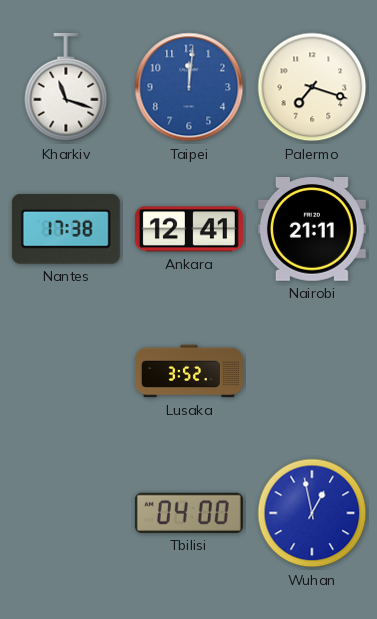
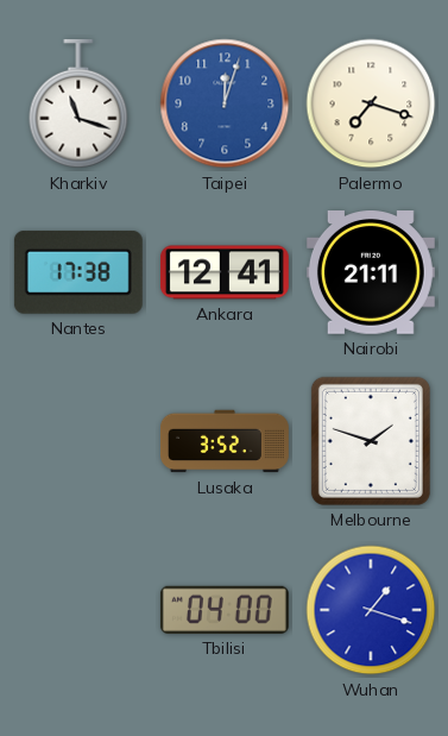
Taipei: 12:01 -> 12:03
Melbourne: none -> 1:48
Wuhan: 12:58 -> 1:18
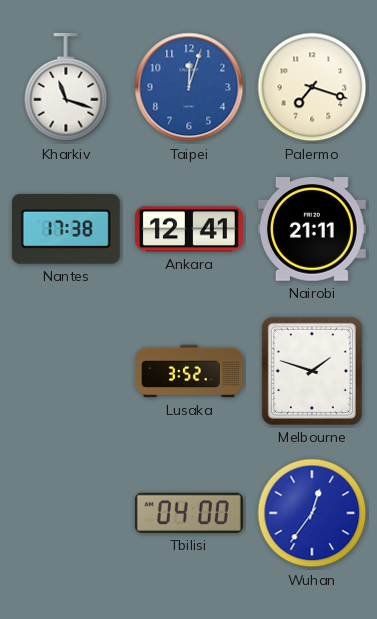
Wuhan: 1:18 -> 12:36
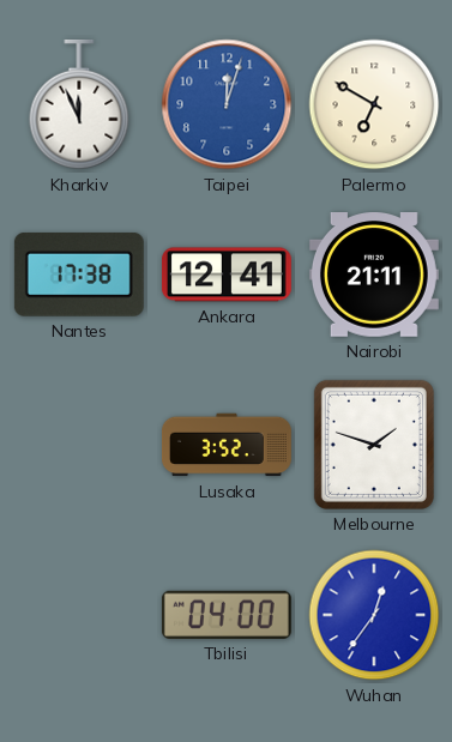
Kharkiv: 11:18 -> 11:56
Palermo: 7:18 -> 6:50
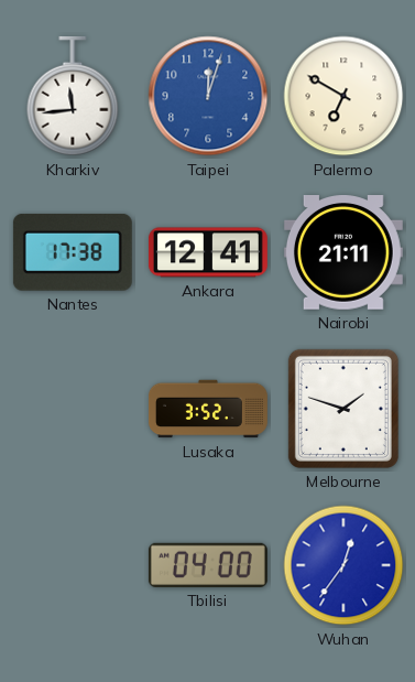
Kharkiv: 11:56 -> 11:44
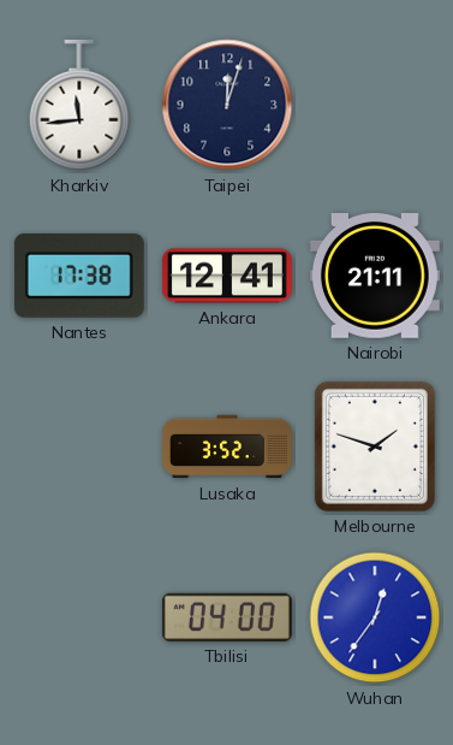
Taipei dial: blue -> navy
Palermo: 6:50 -> none
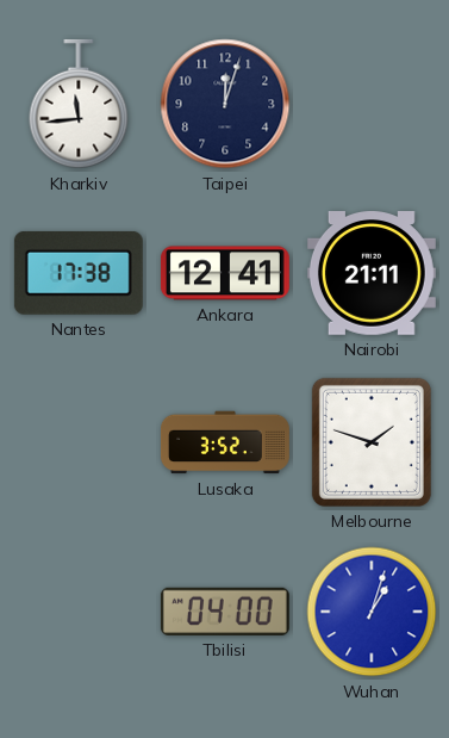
Wuhan: 12:36 -> 1:03
